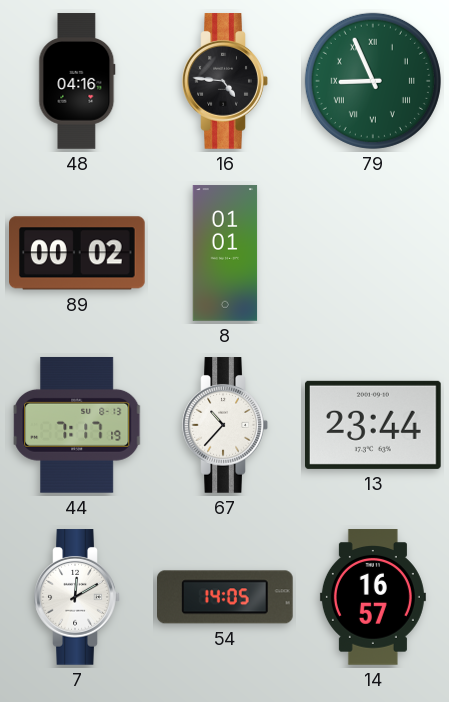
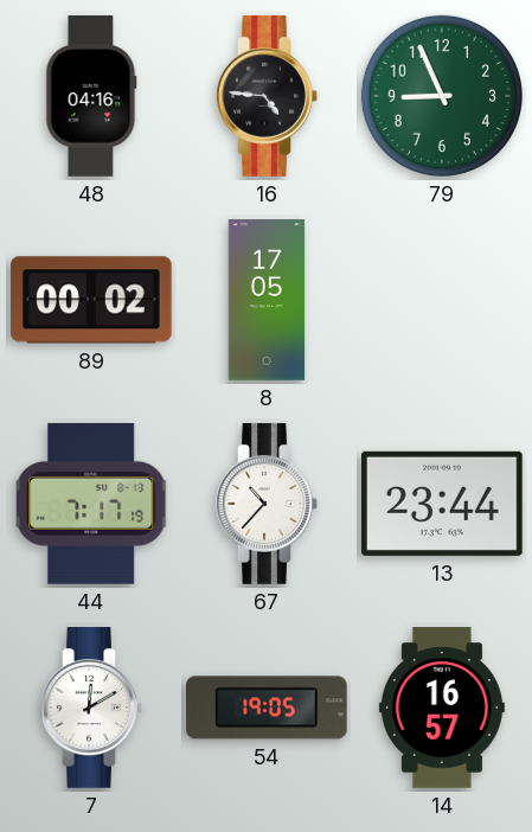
79 numerals: Roman -> Arabic
8: 01:01 -> 17:05
54: 14:05 -> 19:05
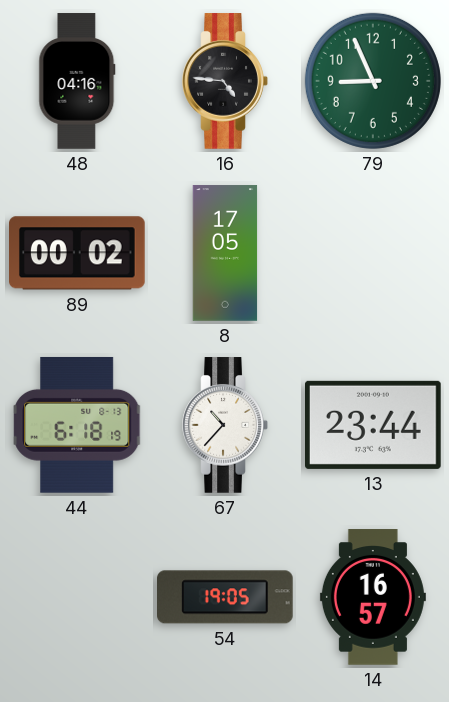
44: 7:17 -> 6:18
7: 12:10 -> none
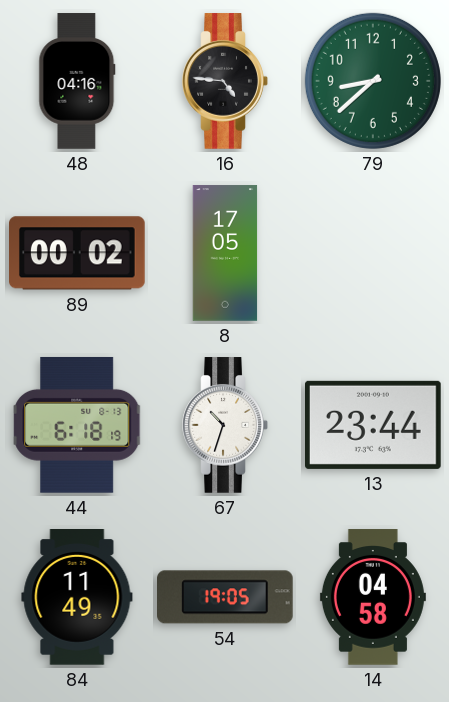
79: 8:56 -> 8:38
67: 10:37 -> 10:33
84: none -> 11:49
14: 16:57 -> 04:58
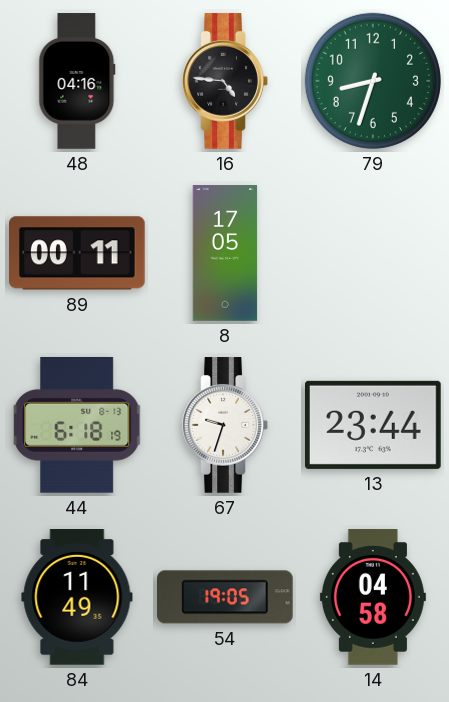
79: 8:38 -> 8:33
89: 00:02 -> 00:11
67: 10:33 -> 9:33
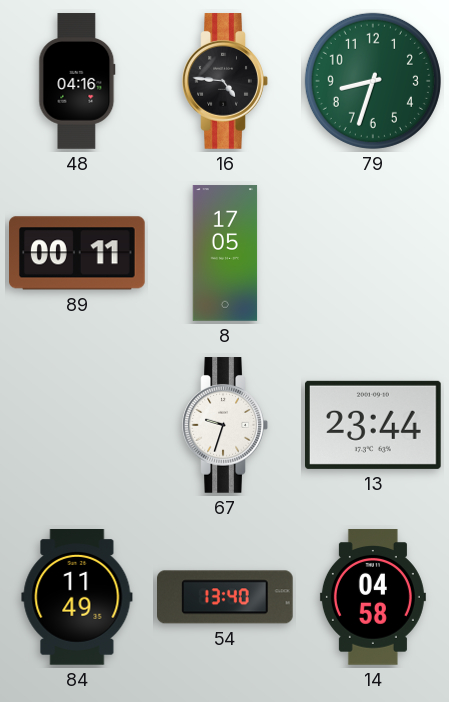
44: 6:18 -> none
54: 19:05 -> 13:40
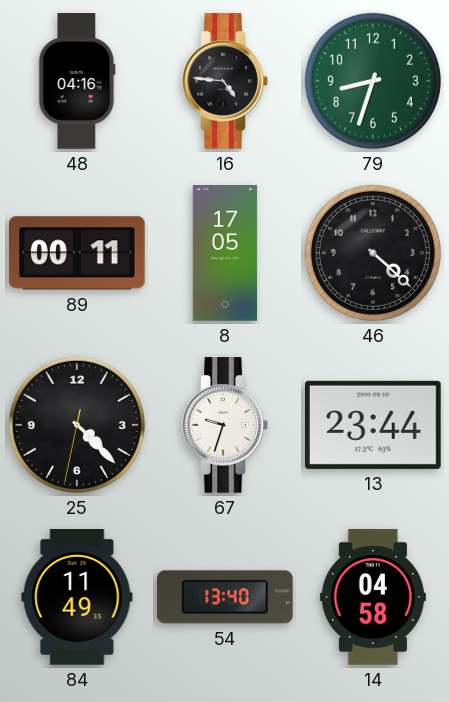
46: none -> 4:22
25: none -> 4:22
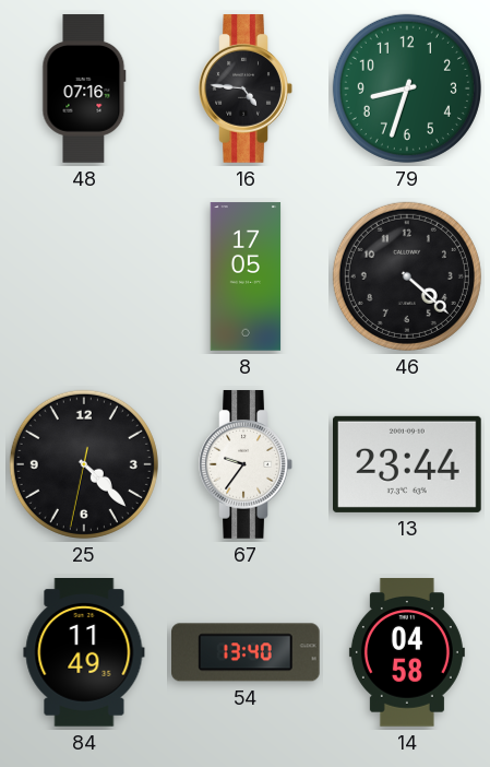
48: 04:16 -> 07:16
89: 00:11 -> none
67: 9:33 -> 9:36
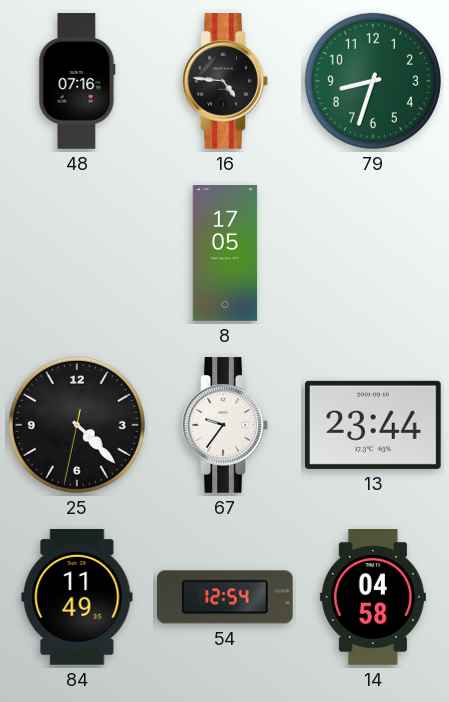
46: 4:22 -> none
54: 13:40 -> 12:54
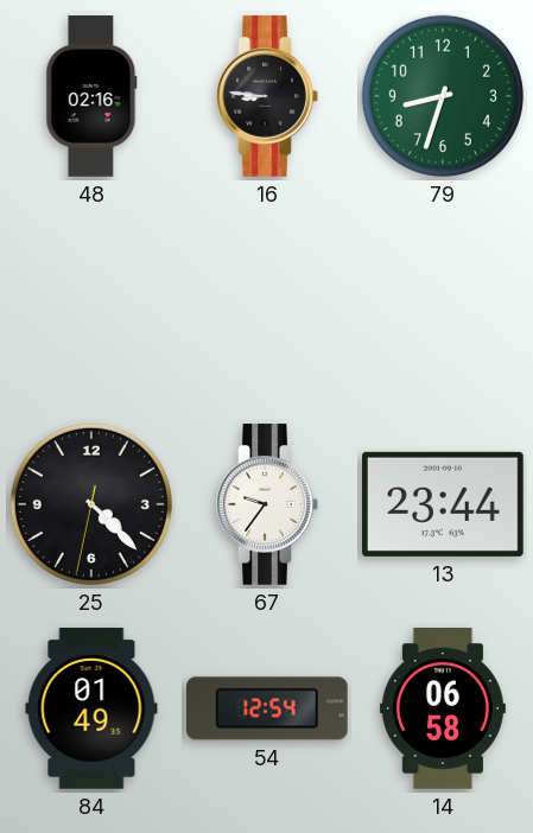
48: 07:16 -> 02:16
16: 4:46 -> 8:46
8: 17:05 -> none
84: 11:49 -> 01:49
14: 04:58 -> 06:58
